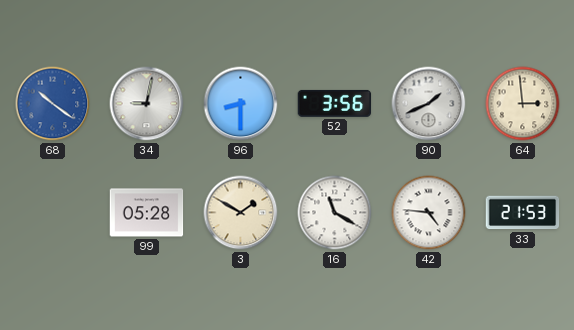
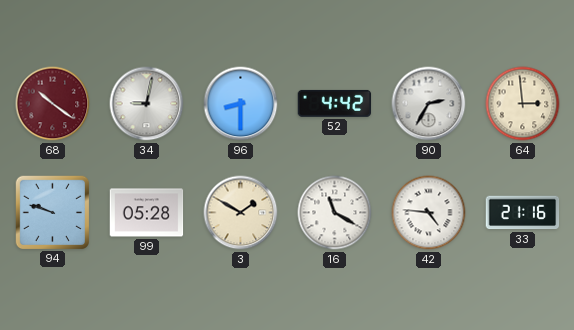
68 dial: blue -> burgundy
52: 3:56 -> 4:42
90: 1:41 -> 2:35
94: none -> 9:48
33: 21:53 -> 21:16
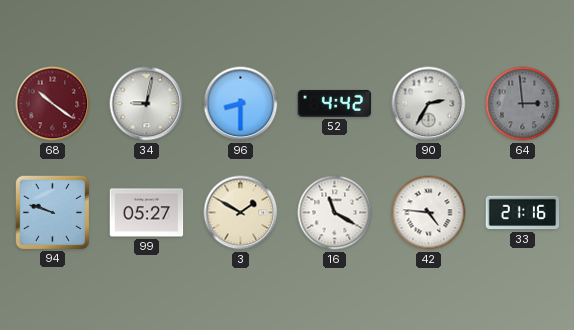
64 dial: cream -> grey
99: 05:28 -> 05:27
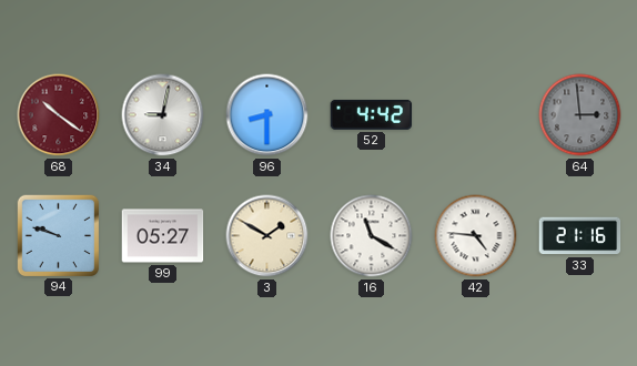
90: 2:35 -> none
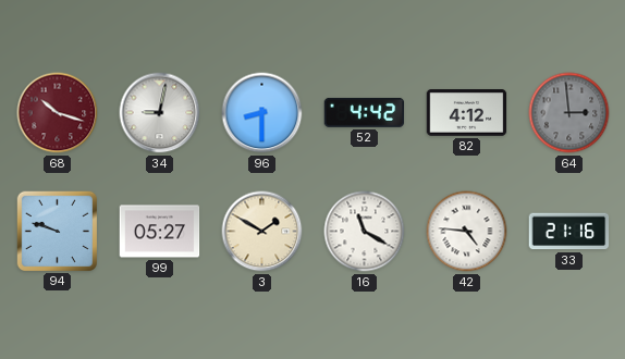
68: 10:21 -> 10:18
82: none -> 4:12
